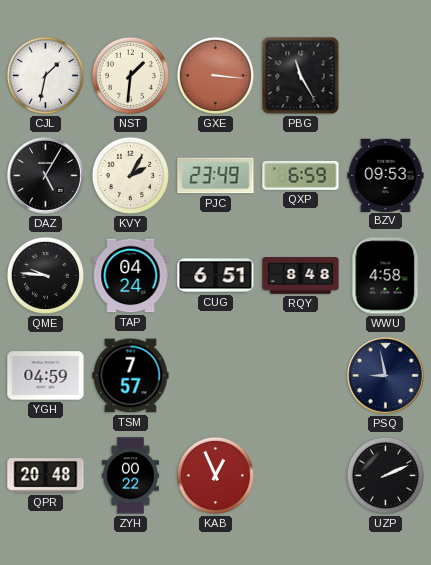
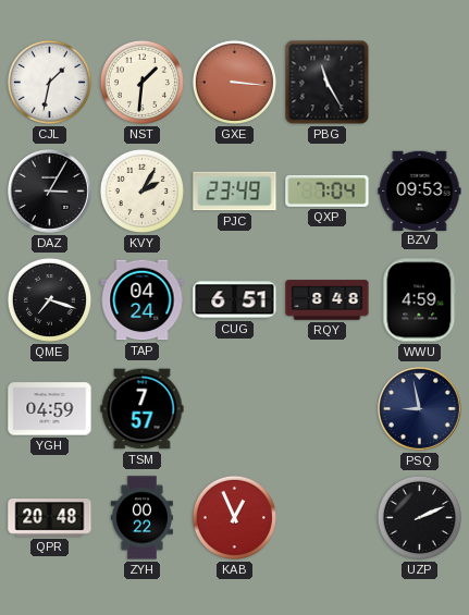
DAZ: 5:05 -> 3:05
QXP: 6:59 -> 7:04
QME: 9:46 -> 7:18
WWU: 4:58 -> 4:59
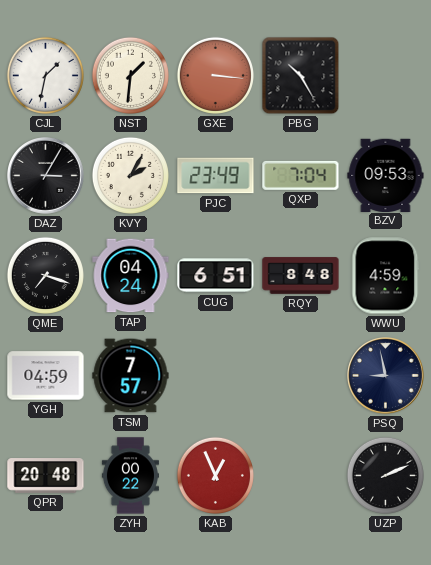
PBG: 11:25 -> 10:25
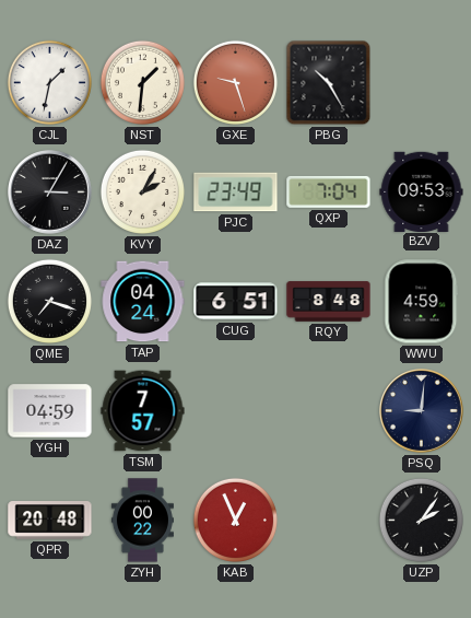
GXE: 3:16 -> 9:27
PSQ: 8:58 -> 9:01
UZP: 2:11 -> 2:06
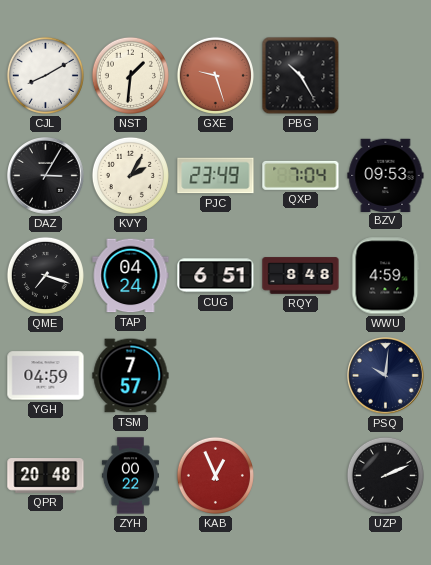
CJL: 1:32 -> 8:10
PSQ: 9:01 -> 10:01
UZP: 2:06 -> 2:11
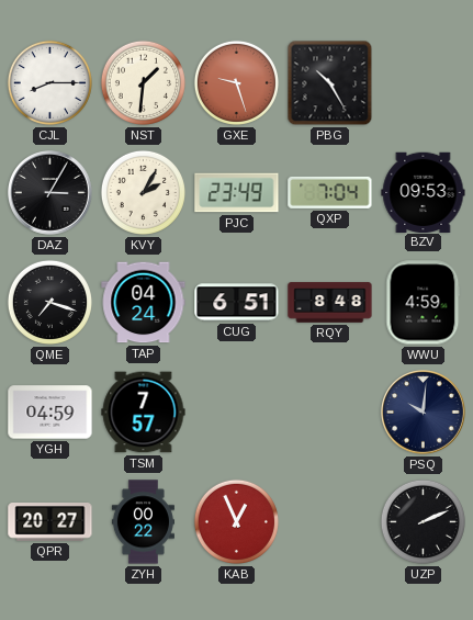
CJL: 8:10 -> 8:15
QPR: 20:48 -> 20:27
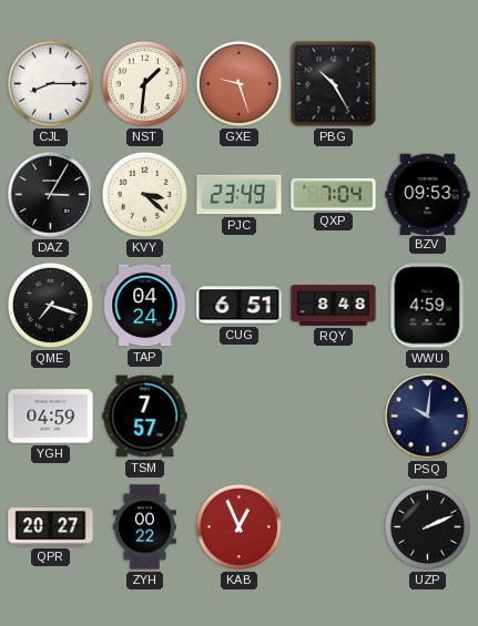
KVY: 2:05 -> 3:22
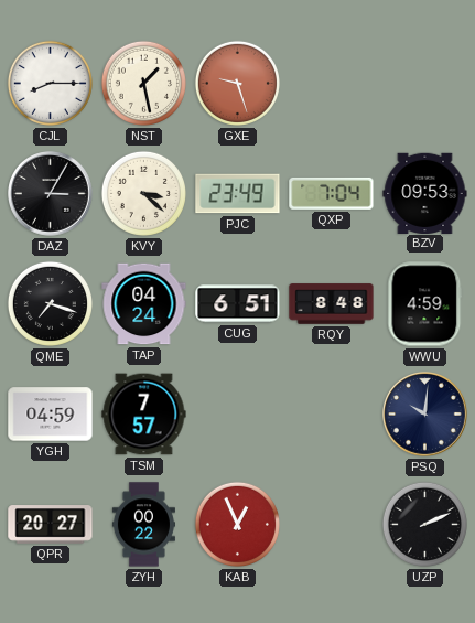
NST: 1:31 -> 1:28
PBG: 10:25 -> none
